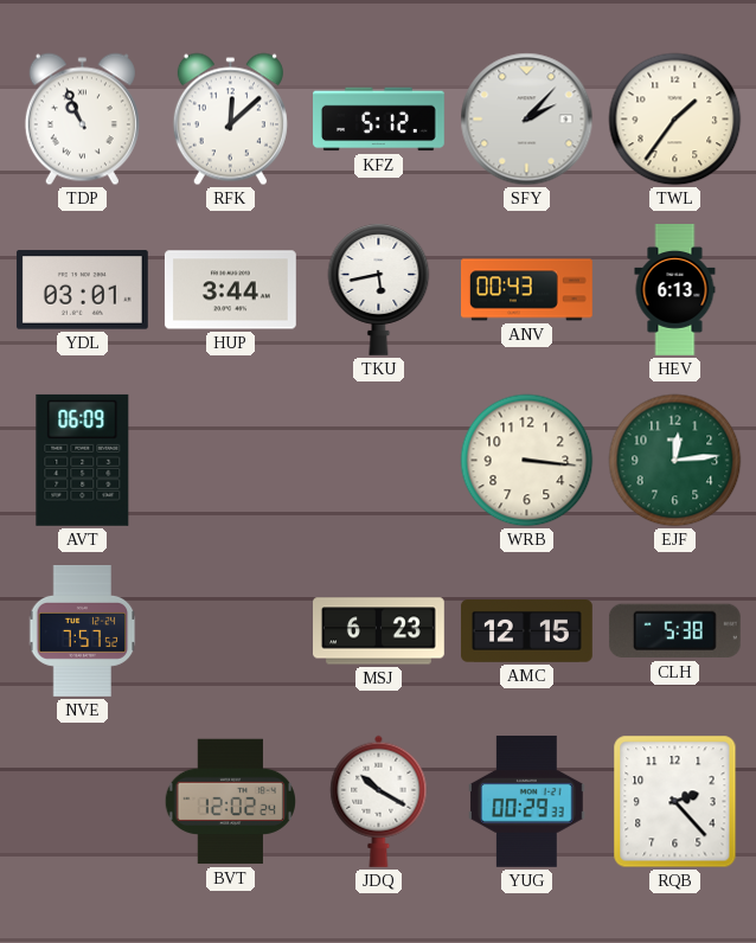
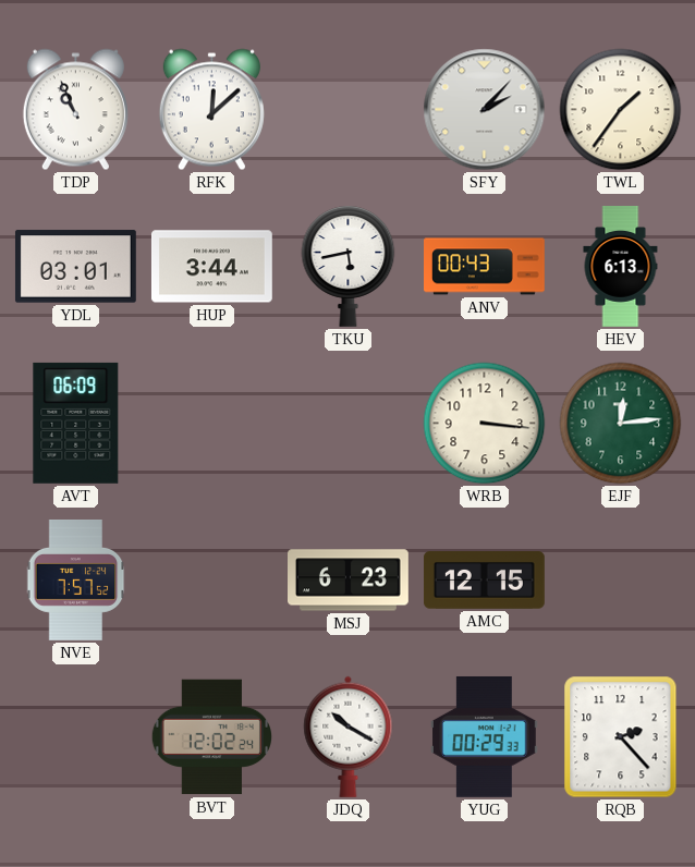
KFZ: 5:12 -> none
CLH: 5:38 -> none
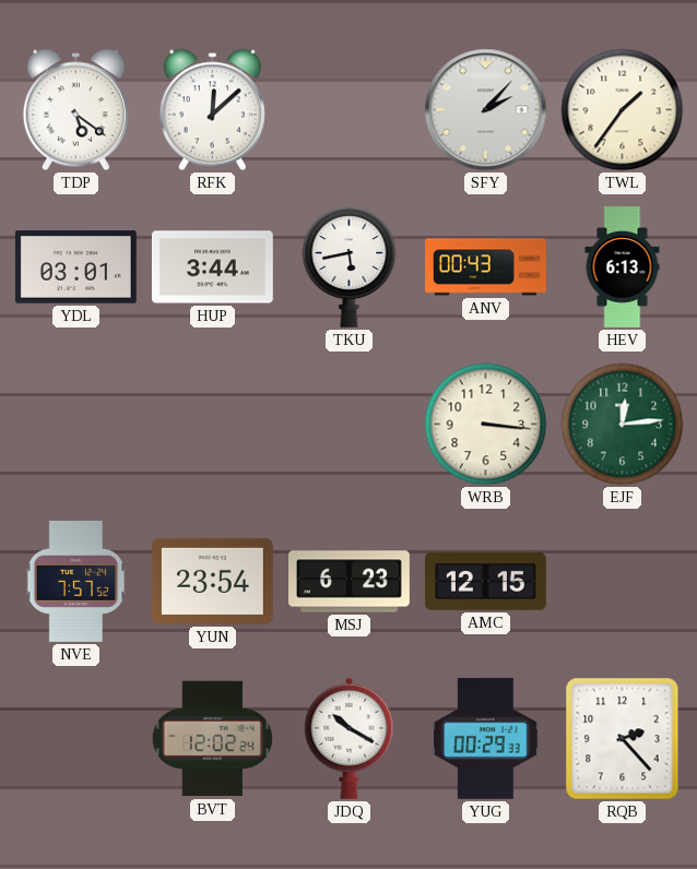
TDP: 10:56 -> 5:21
AVT: 06:09 -> none
YUN: none -> 23:54
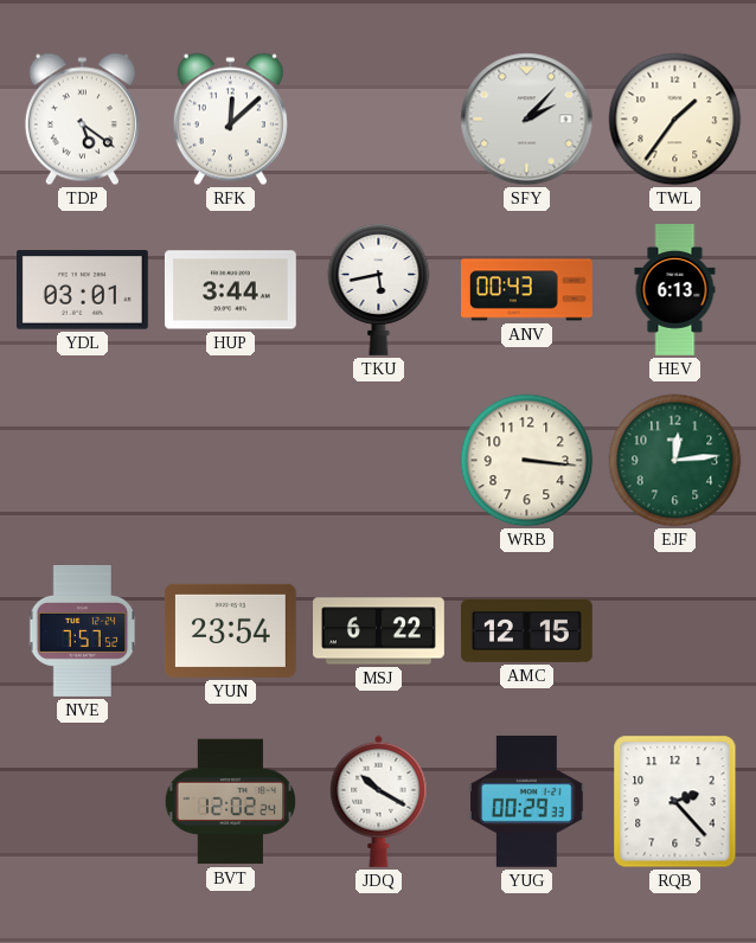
MSJ: 6:23 -> 6:22
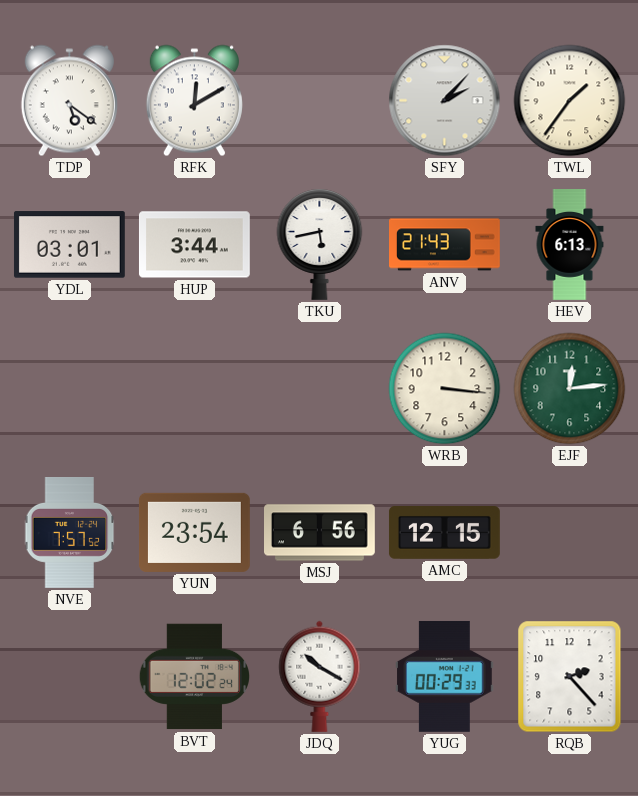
RFK: 12:08 -> 12:10
ANV: 00:43 -> 21:43
MSJ: 6:22 -> 6:56
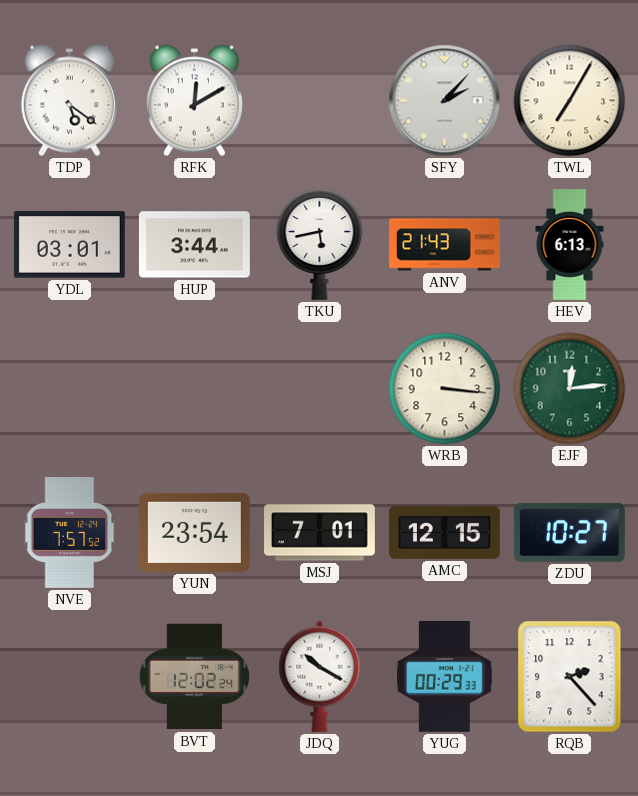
TWL: 1:36 -> 7:05
MSJ: 6:56 -> 7:01
ZDU: none -> 10:27
